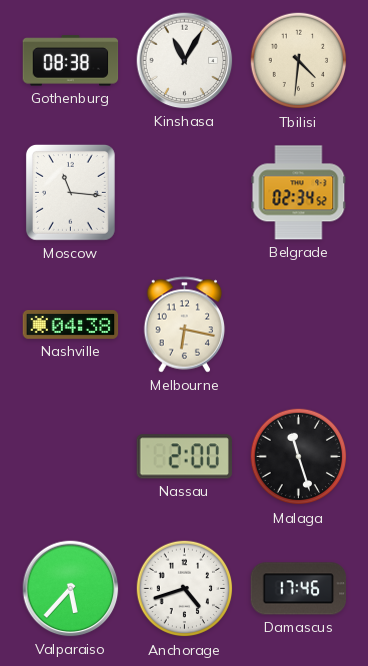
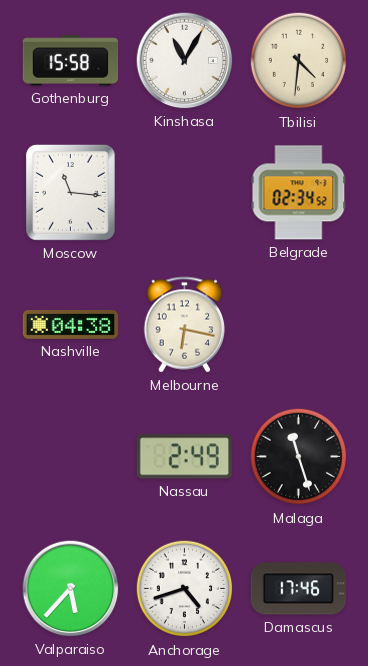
Gothenburg: 08:38 -> 15:58
Nassau: 2:00 -> 2:49
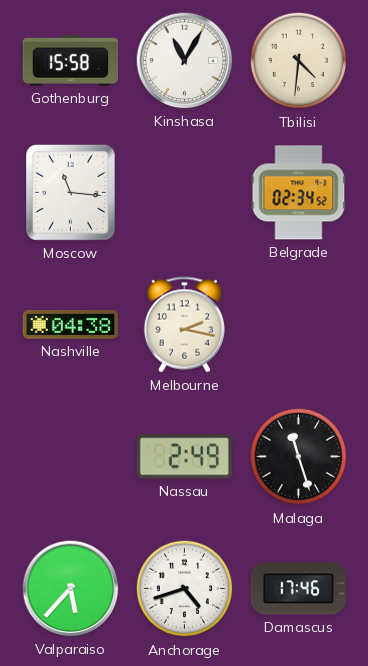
Melbourne: 6:17 -> 2:17
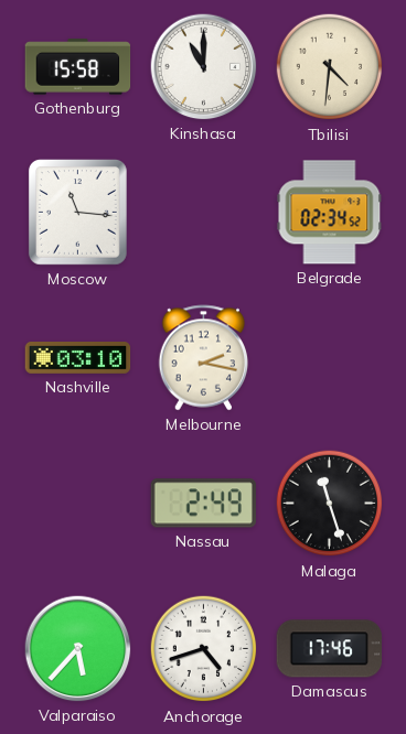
Kinshasa: 11:05 -> 11:00
Nashville: 04:38 -> 03:10
